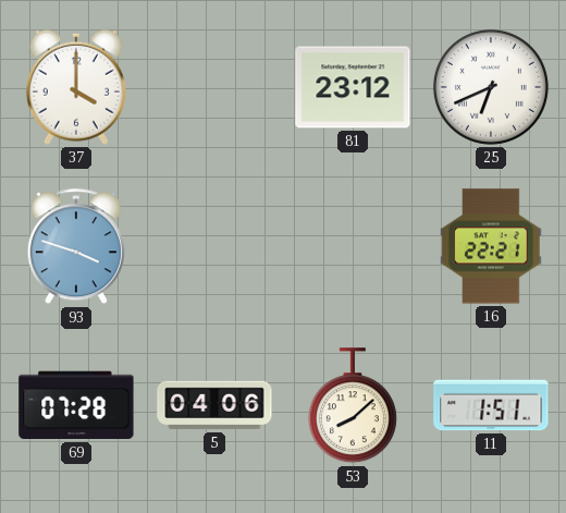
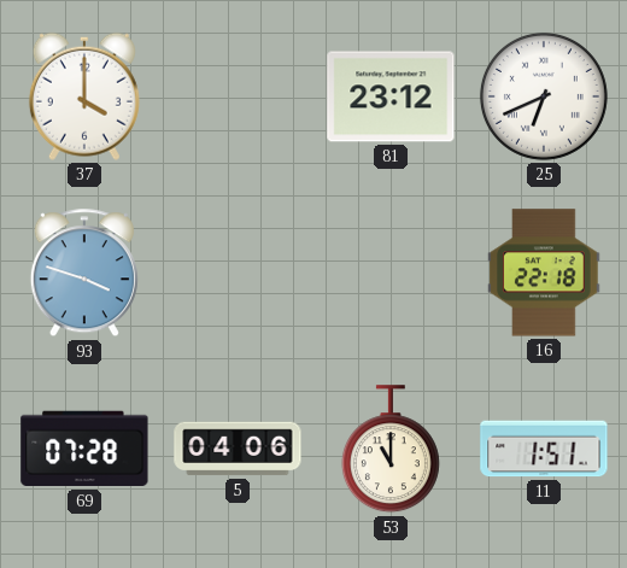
16: 22:21 -> 22:18
53: 8:08 -> 11:00
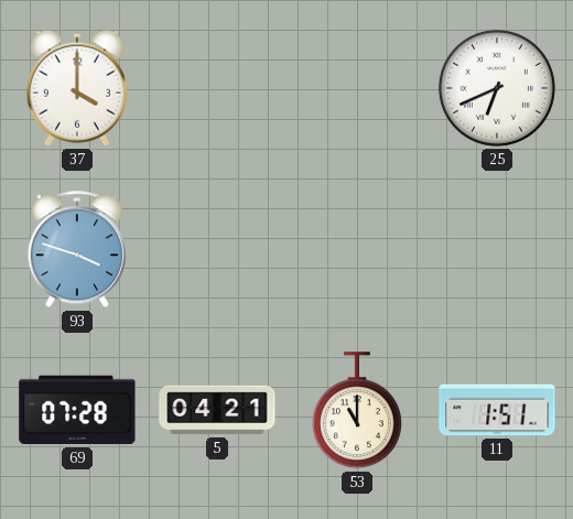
81: 23:12 -> none
16: 22:18 -> none
5: 04:06 -> 04:21
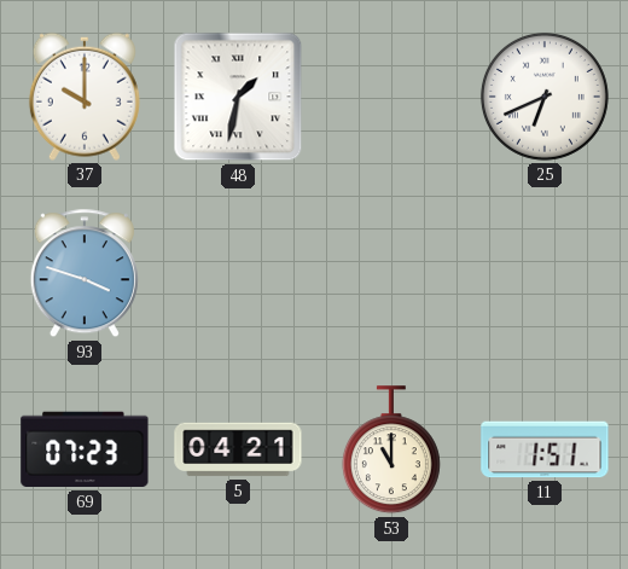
37: 4:00 -> 10:00
48: none -> 1:32
69: 07:28 -> 07:23
